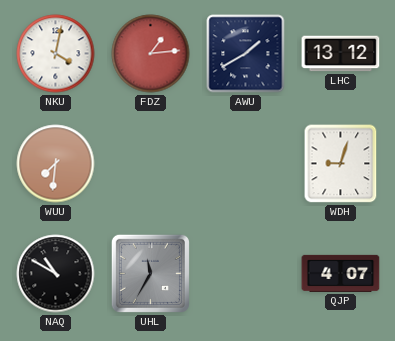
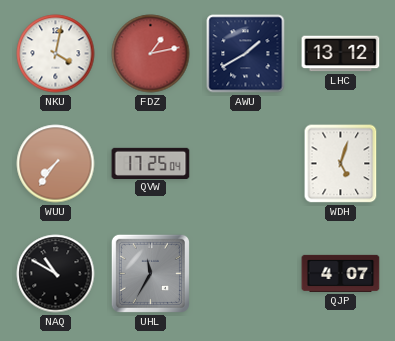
FDZ: 1:14 -> 1:13
WUU: 7:31 -> 7:36
QVW: none -> 17:25
WDH: 9:03 -> 5:03
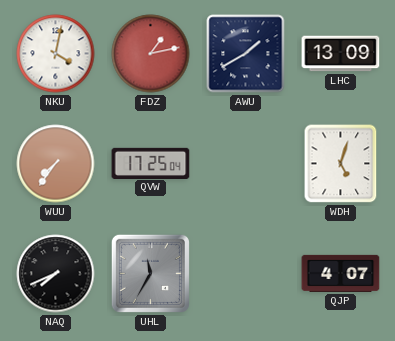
LHC: 13:12 -> 13:09
NAQ: 10:50 -> 7:41
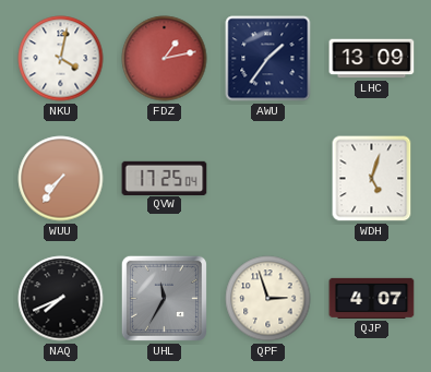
AWU: 1:40 -> 1:36
QPF: none -> 2:57
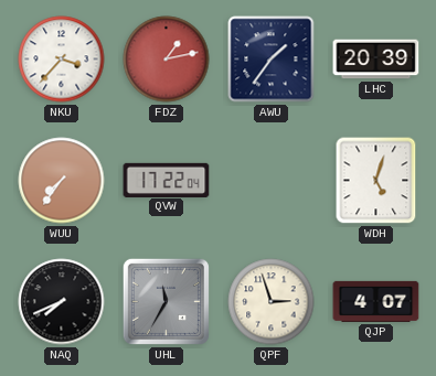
NKU: 4:02 -> 3:37
LHC: 13:09 -> 20:39
QVW: 17:25 -> 17:22
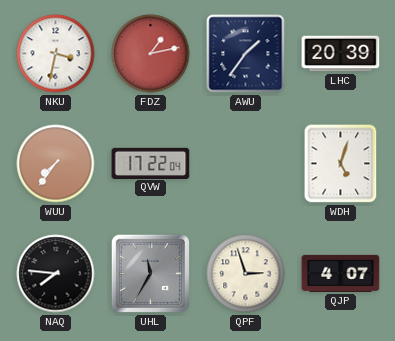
NKU: 3:37 -> 3:32
NAQ: 7:41 -> 7:46
